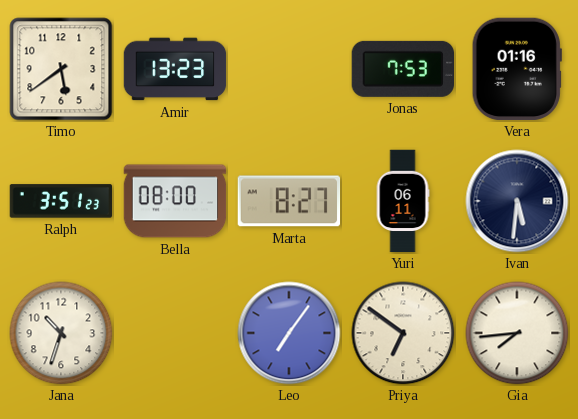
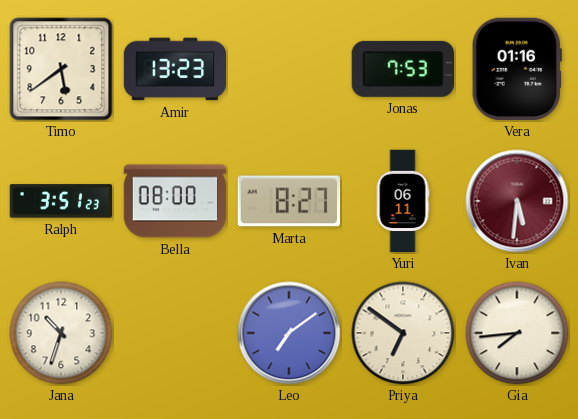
Ivan dial: navy -> burgundy
Leo: 7:06 -> 7:09
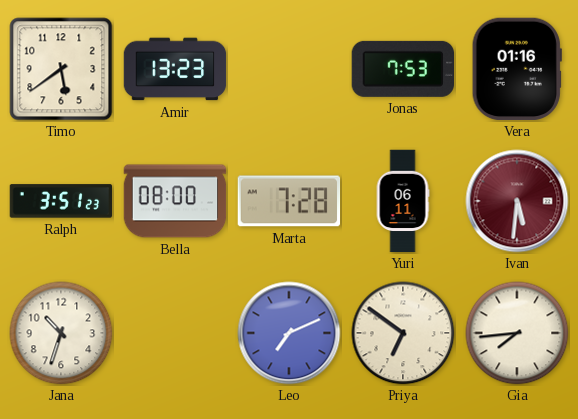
Marta: 8:27 -> 7:28
Leo: 7:09 -> 7:11
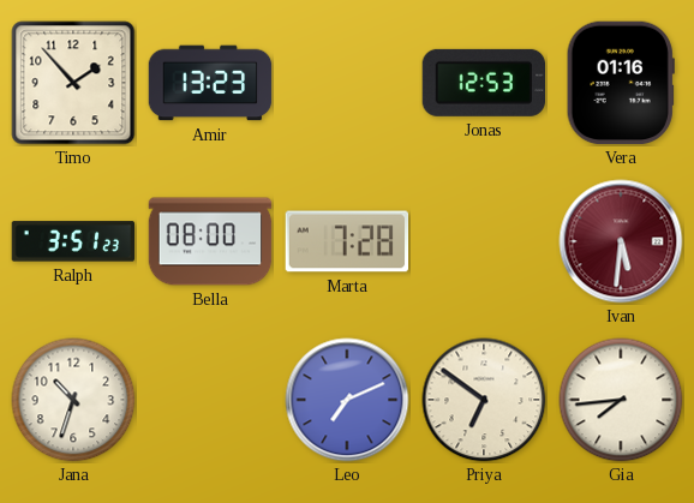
Timo: 5:39 -> 1:53
Jonas: 7:53 -> 12:53
Yuri: 06:11 -> none
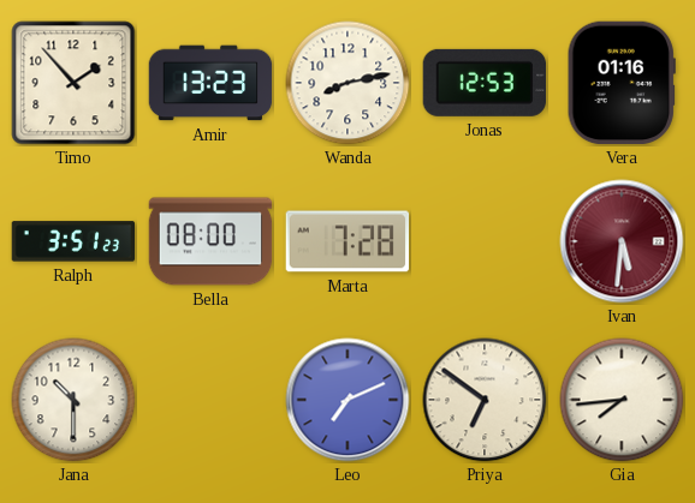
Wanda: none -> 8:13
Jana: 10:33 -> 10:30
